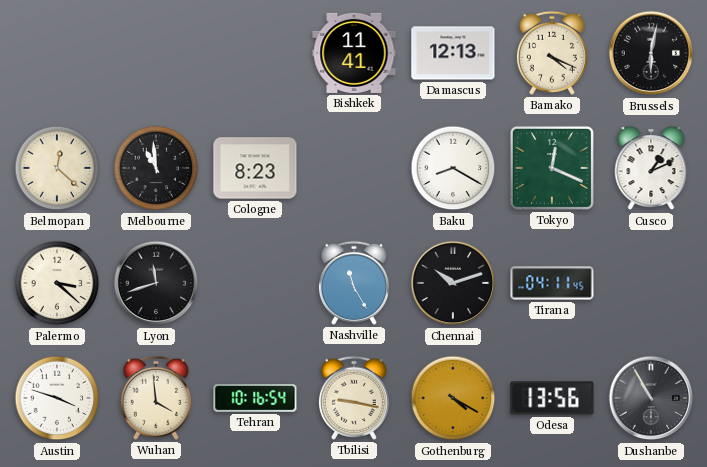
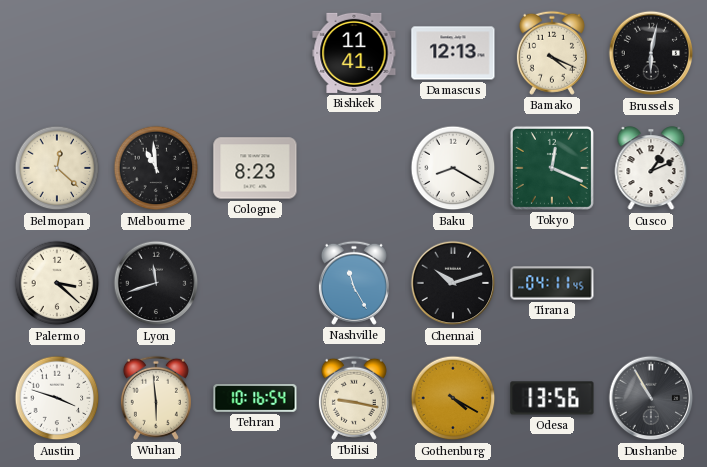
Wuhan: 3:59 -> 5:59
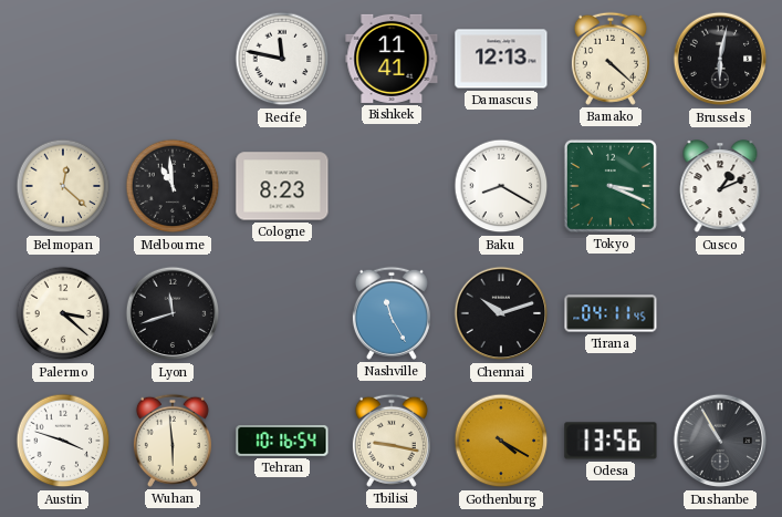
Recife: none -> 11:47
Bamako: 4:19 -> 4:22
Tokyo: 12:19 -> 3:19
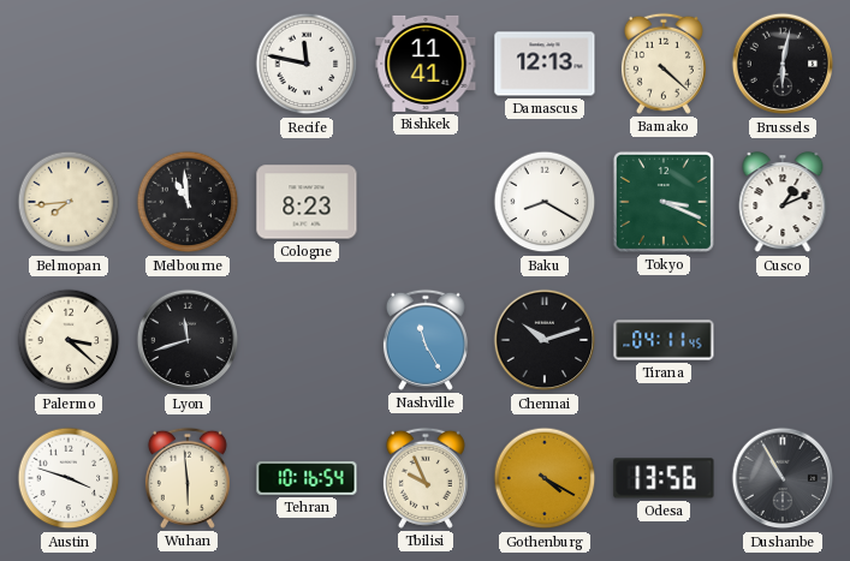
Belmopan: 12:22 -> 7:44
Tbilisi: 9:17 -> 9:56
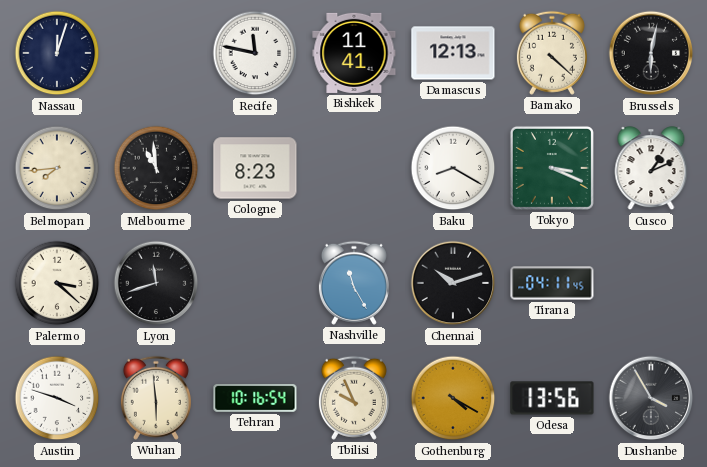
Nassau: none -> 12:03
Dushanbe: 10:55 -> 3:55
